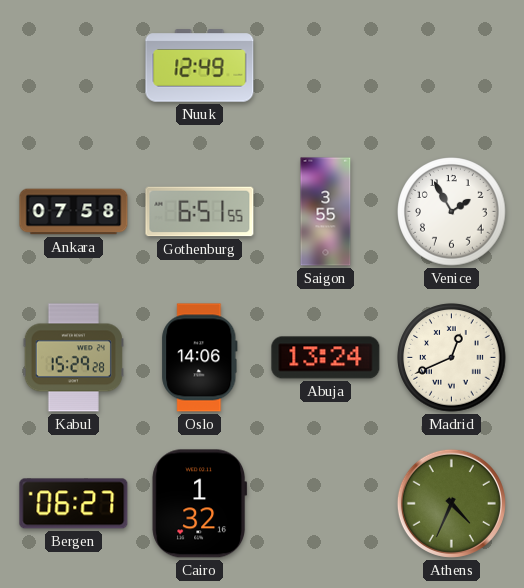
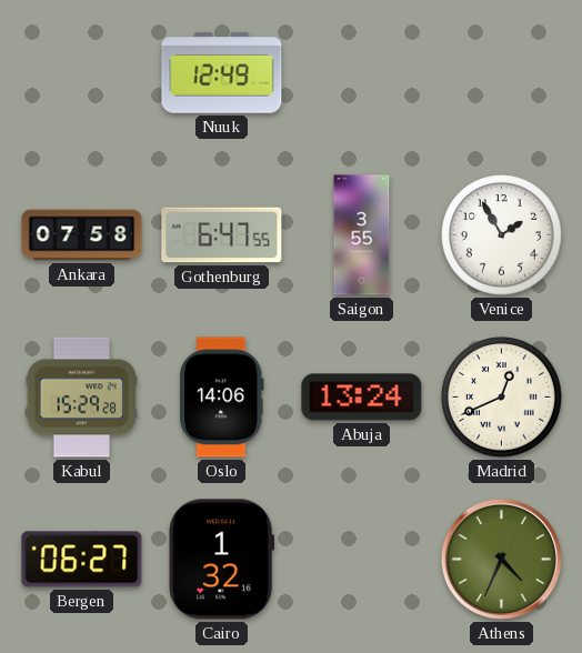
Gothenburg: 6:51 -> 6:47
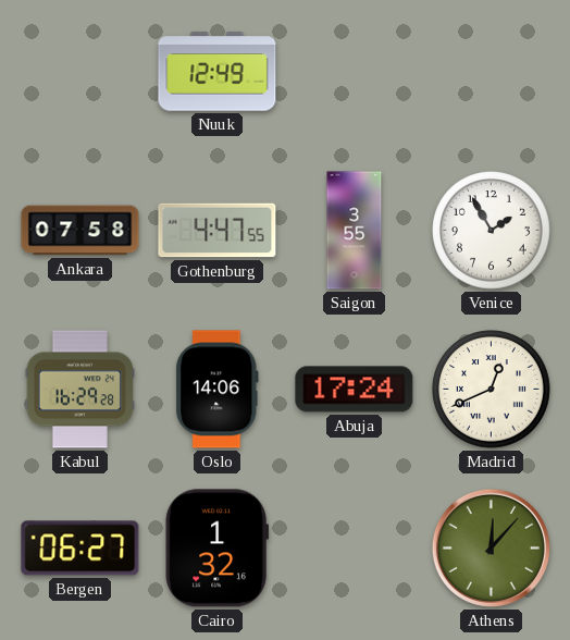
Gothenburg: 6:47 -> 4:47
Kabul: 15:29 -> 16:29
Abuja: 13:24 -> 17:24
Athens: 4:34 -> 12:07
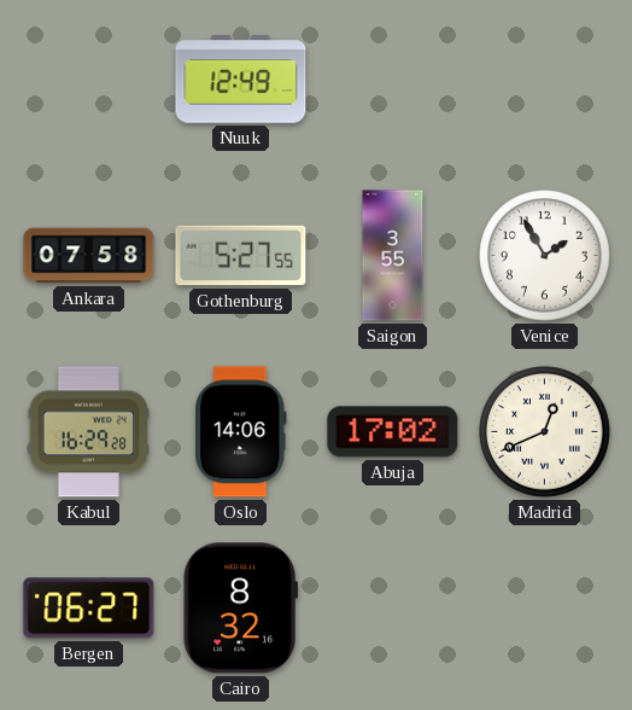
Gothenburg: 4:47 -> 5:27
Abuja: 17:24 -> 17:02
Cairo: 1:32 -> 8:32
Athens: 12:07 -> none
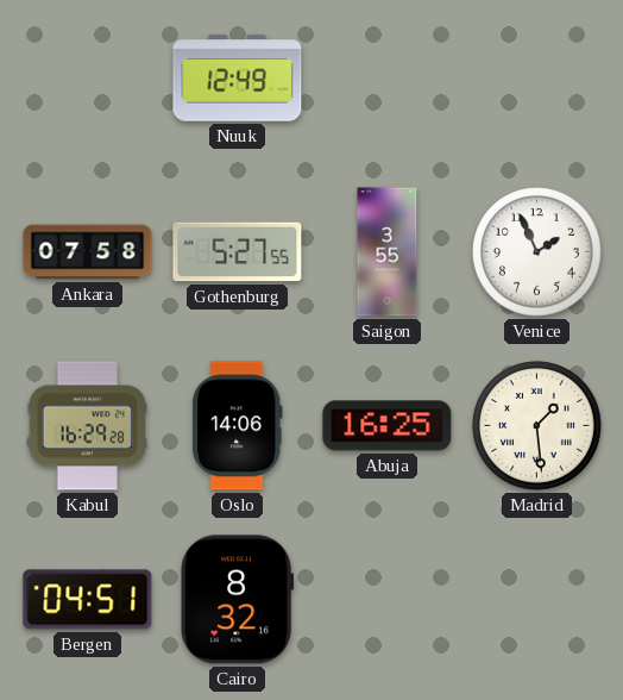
Venice: 1:55 -> 1:56
Abuja: 17:02 -> 16:25
Madrid: 12:41 -> 1:29
Bergen: 06:27 -> 04:51
